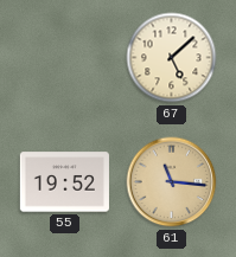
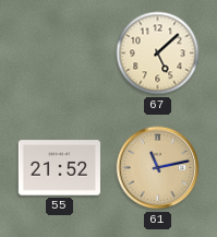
55: 19:52 -> 21:52
61: 11:16 -> 11:13
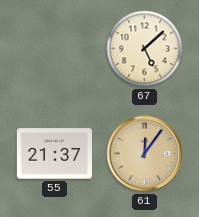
55: 21:52 -> 21:37
61: 11:13 -> 12:06
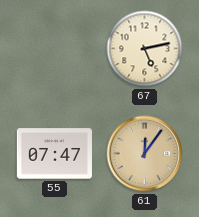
67: 5:08 -> 5:13
55: 21:37 -> 07:47
